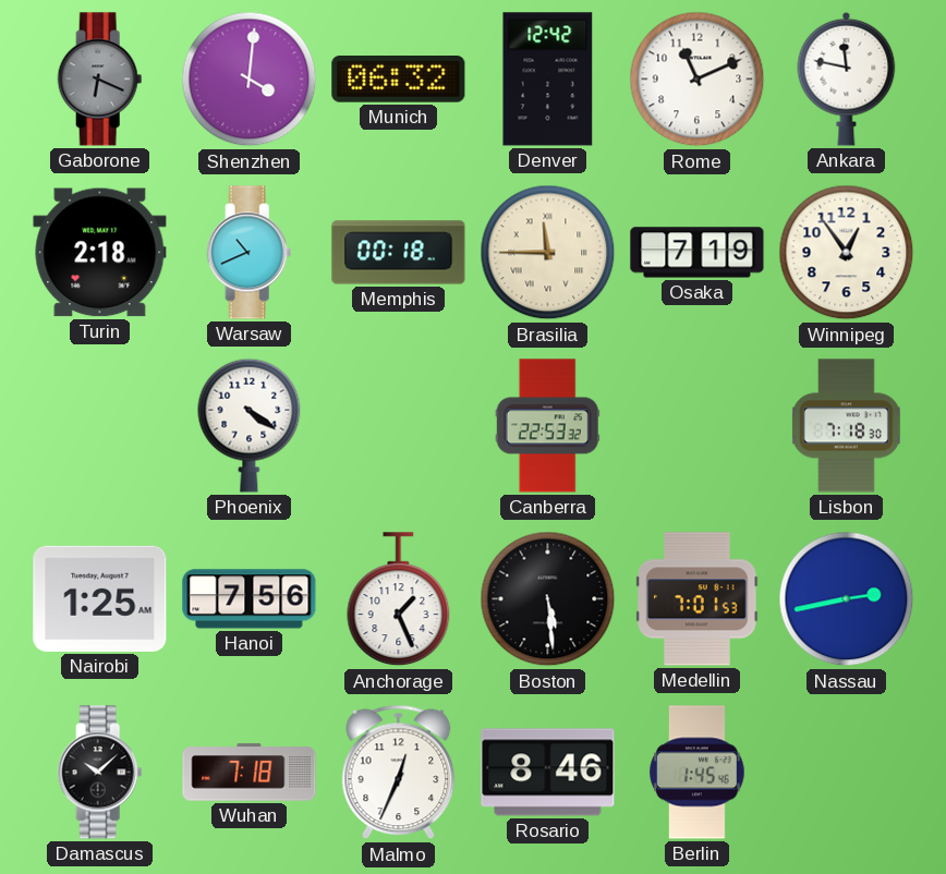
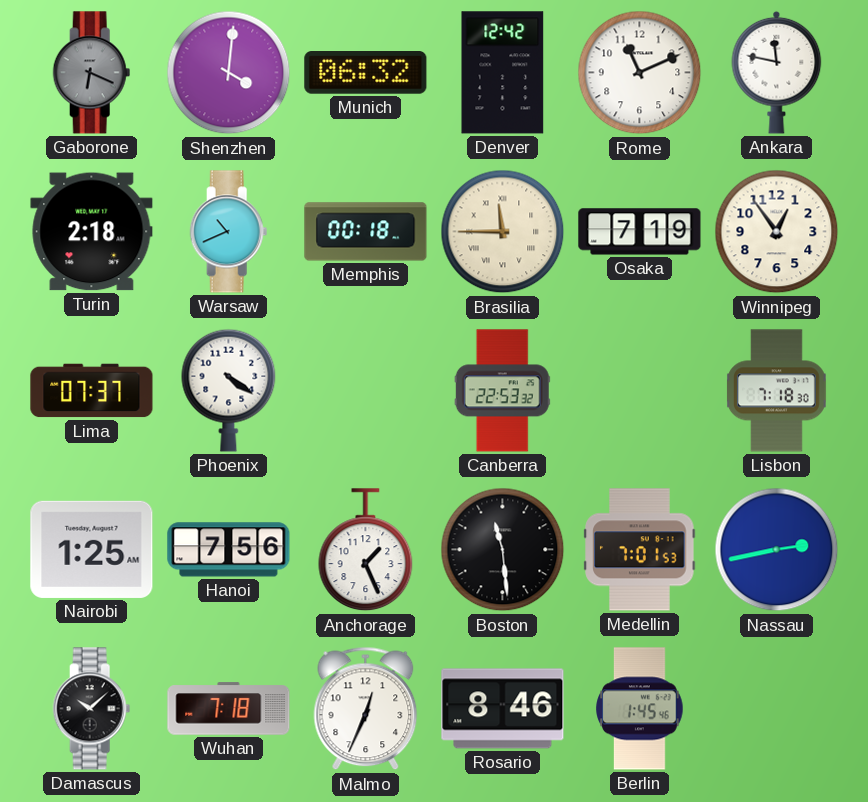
Lima: none -> 07:37
Boston: 5:29 -> 11:29
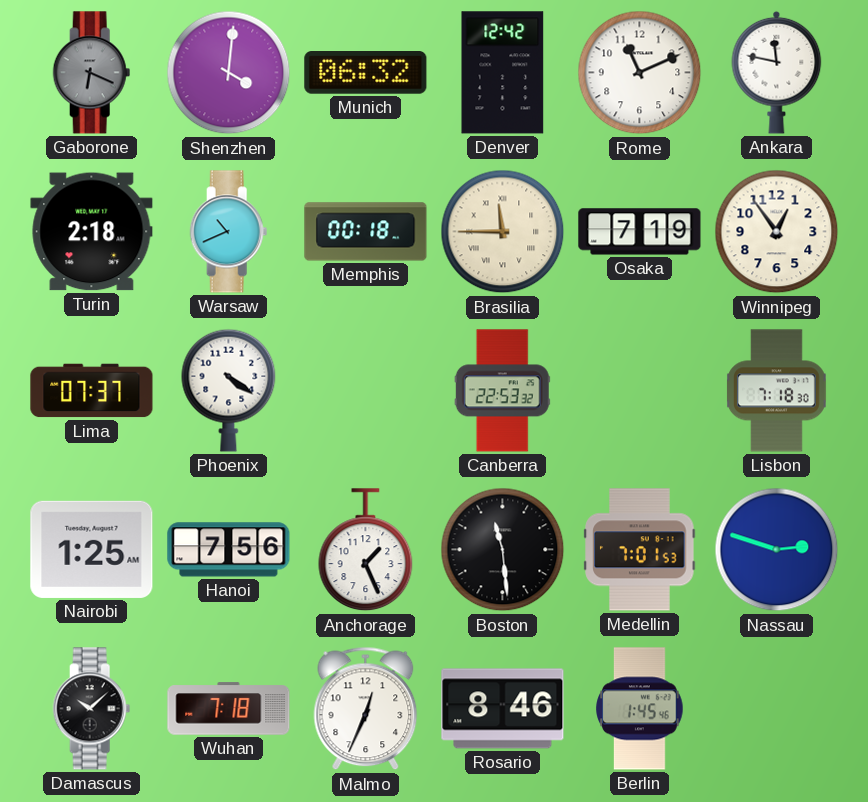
Nassau: 2:43 -> 2:48
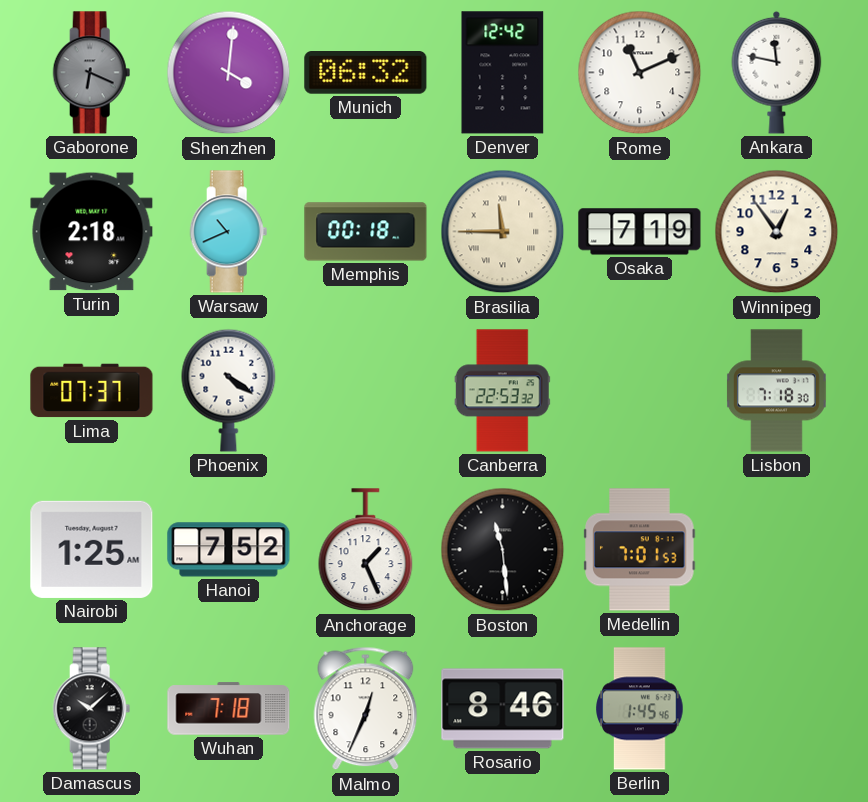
Hanoi: 7:56 -> 7:52
Nassau: 2:48 -> none
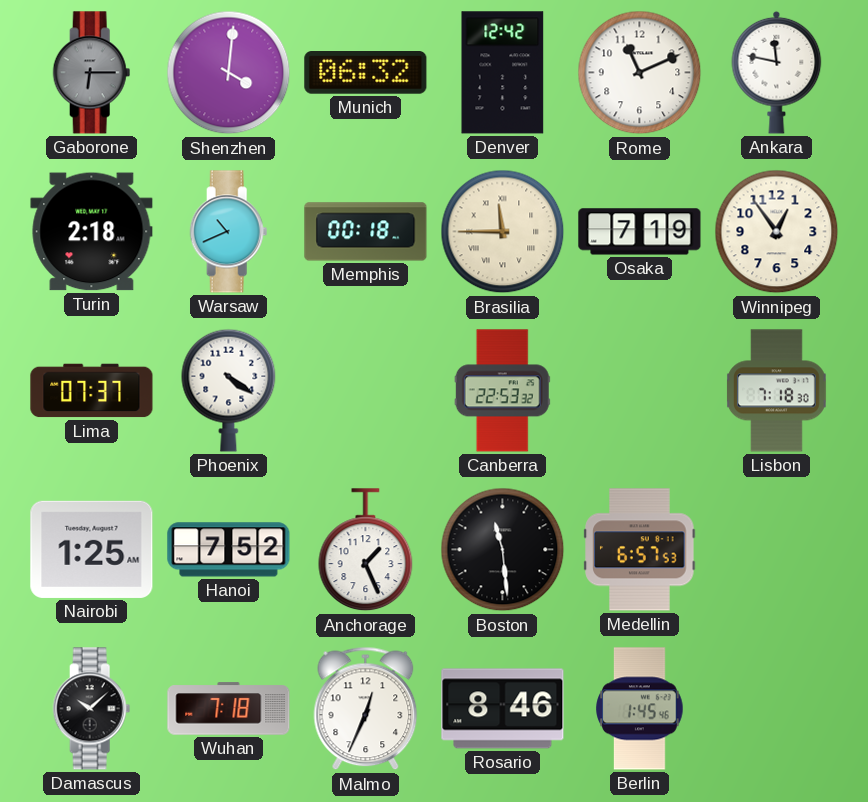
Gaborone: 6:19 -> 6:15
Medellin: 7:01 -> 6:57
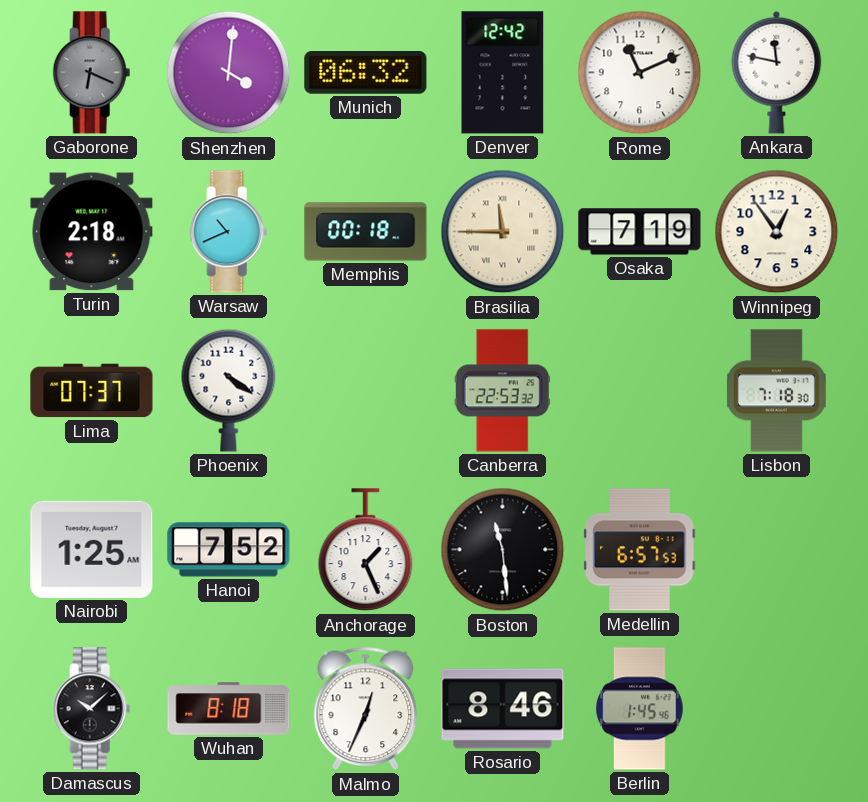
Gaborone: 6:15 -> 6:19
Wuhan: 7:18 -> 8:18
